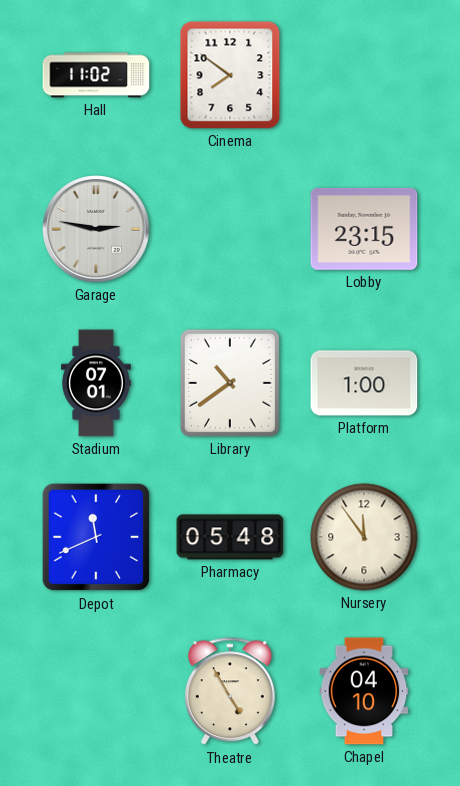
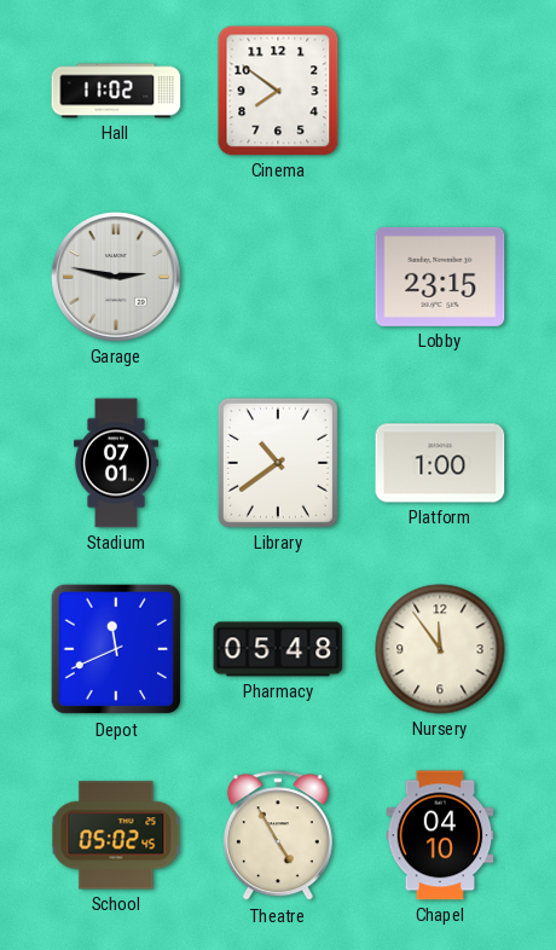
School: none -> 05:02
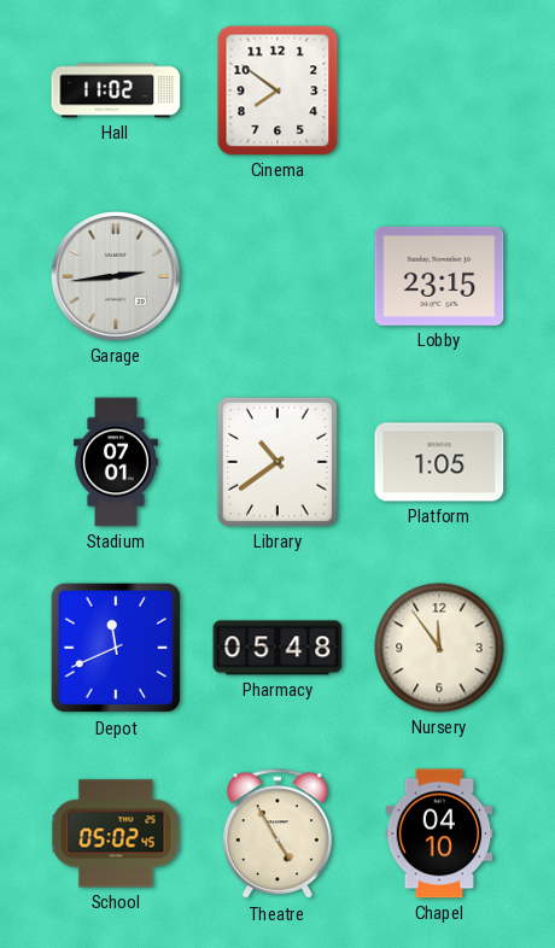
Garage: 2:47 -> 2:44
Platform: 1:00 -> 1:05
